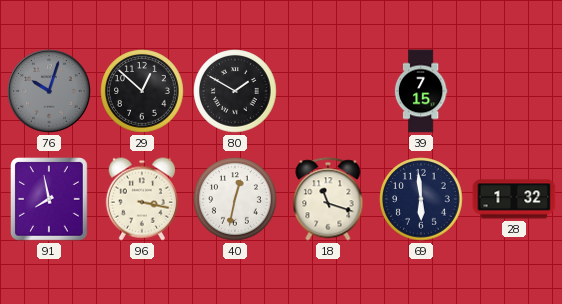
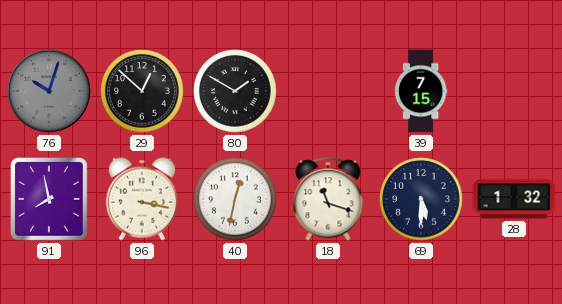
69: 5:59 -> 5:30
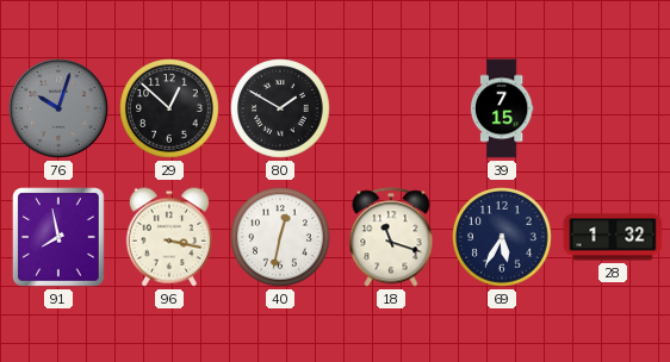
69: 5:30 -> 5:35
